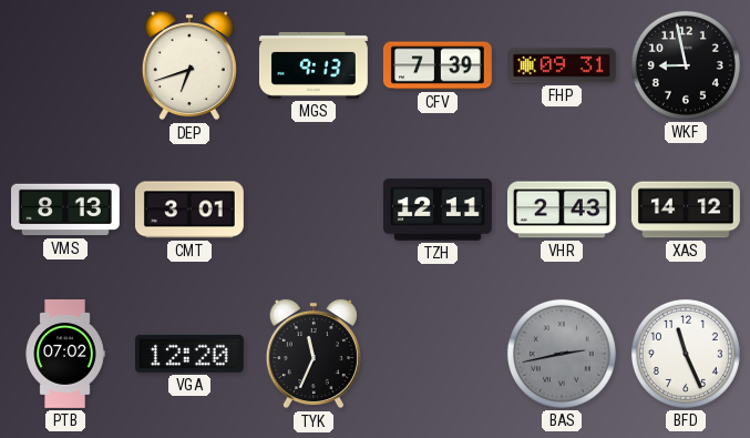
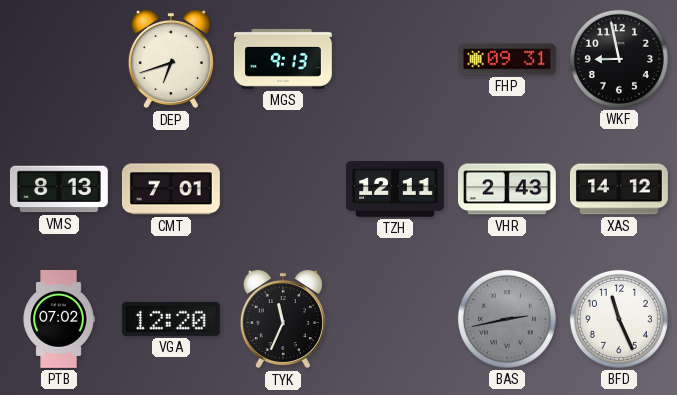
CFV: 7:39 -> none
CMT: 3:01 -> 7:01
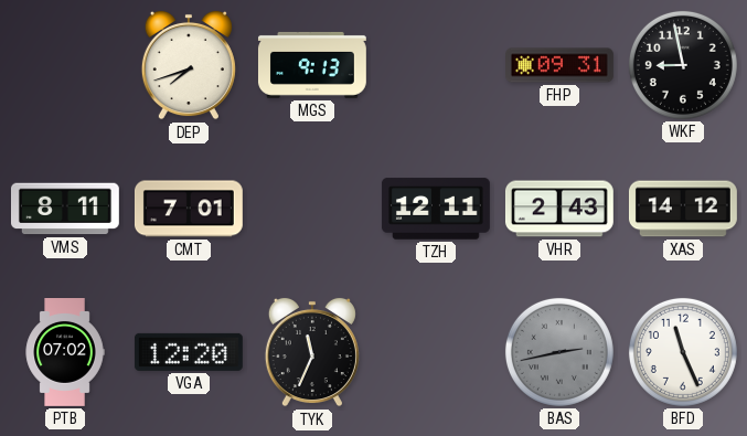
DEP: 6:42 -> 7:42
VMS: 8:13 -> 8:11
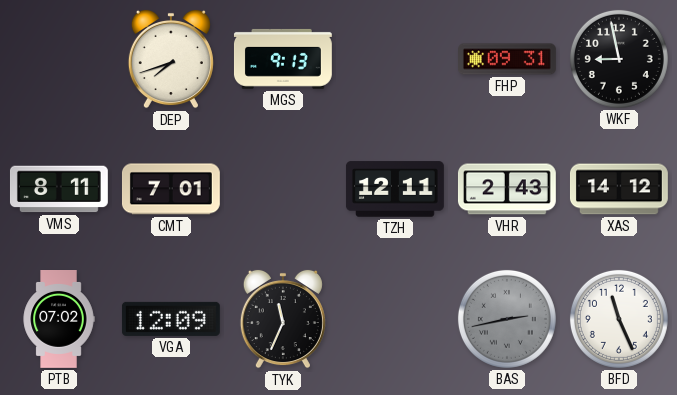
VGA: 12:20 -> 12:09
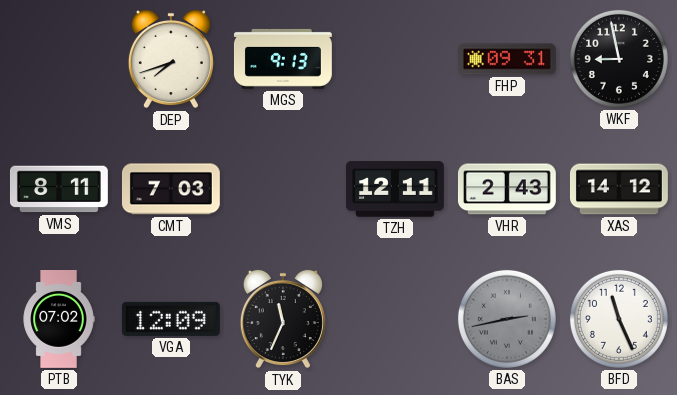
CMT: 7:01 -> 7:03
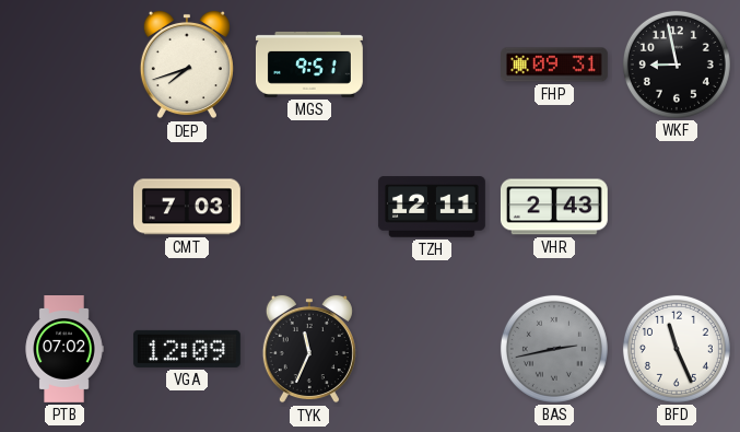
MGS: 9:13 -> 9:51
VMS: 8:11 -> none
XAS: 14:12 -> none
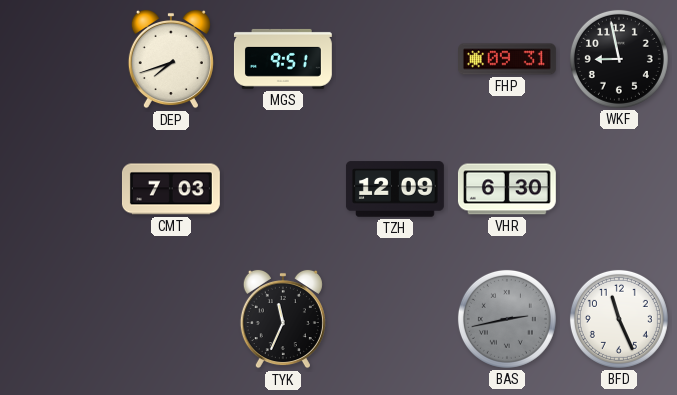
TZH: 12:11 -> 12:09
VHR: 2:43 -> 6:30
PTB: 07:02 -> none
VGA: 12:09 -> none
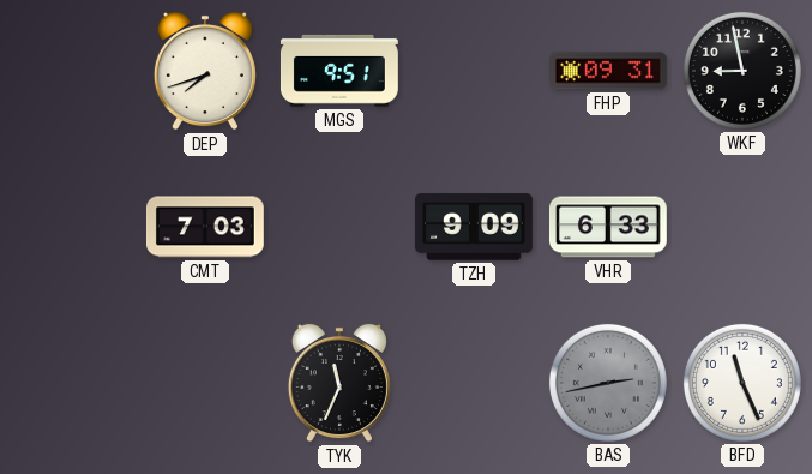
TZH: 12:09 -> 9:09
VHR: 6:30 -> 6:33
